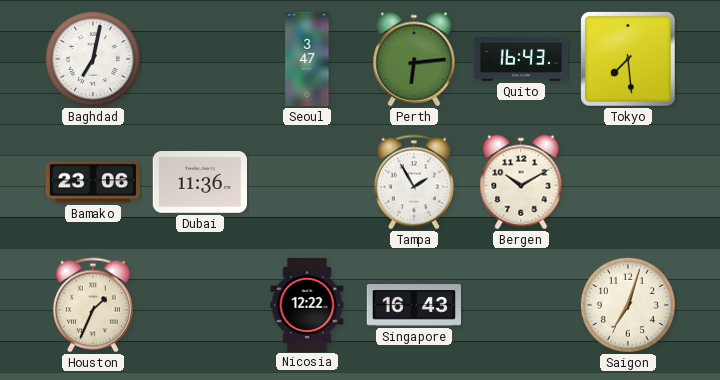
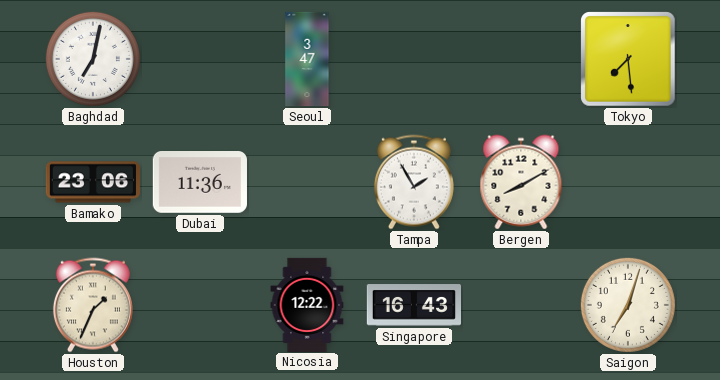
Perth: 6:14 -> none
Quito: 16:43 -> none
Bergen: 10:10 -> 8:10
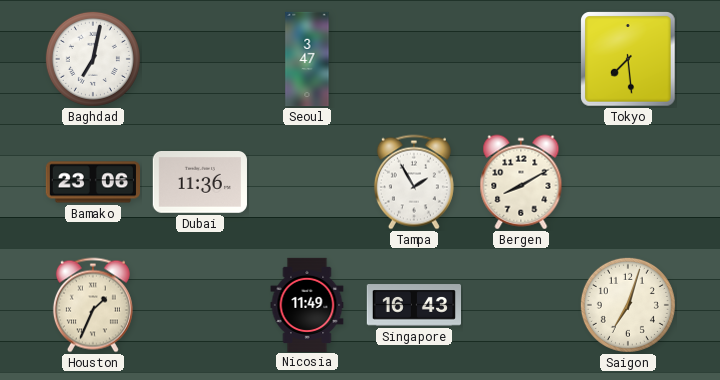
Nicosia: 12:22 -> 11:49
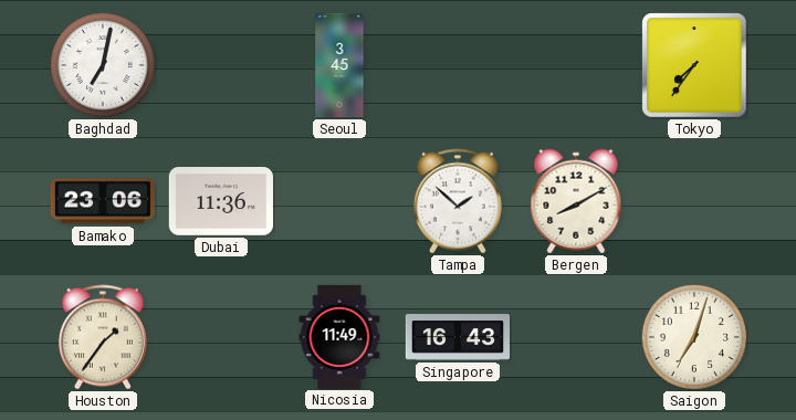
Seoul: 3:47 -> 3:45
Tokyo: 7:29 -> 7:36
Tampa: 1:55 -> 1:52
Houston: 1:34 -> 1:36
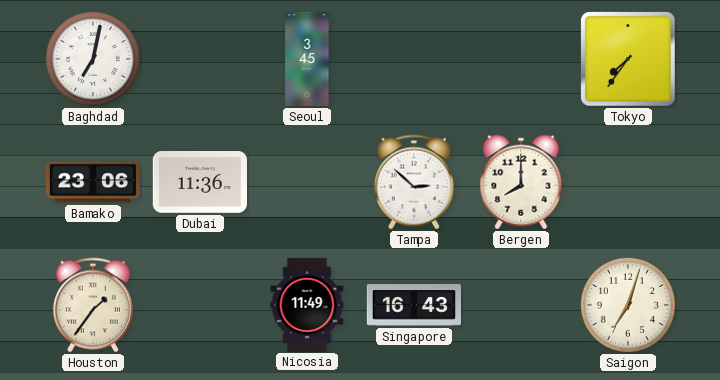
Tampa: 1:52 -> 2:52
Bergen: 8:10 -> 8:00
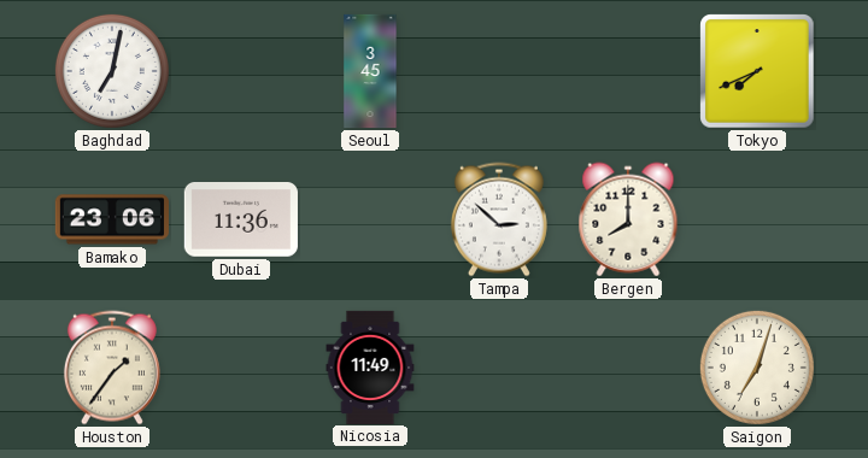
Tokyo: 7:36 -> 7:41
Singapore: 16:43 -> none
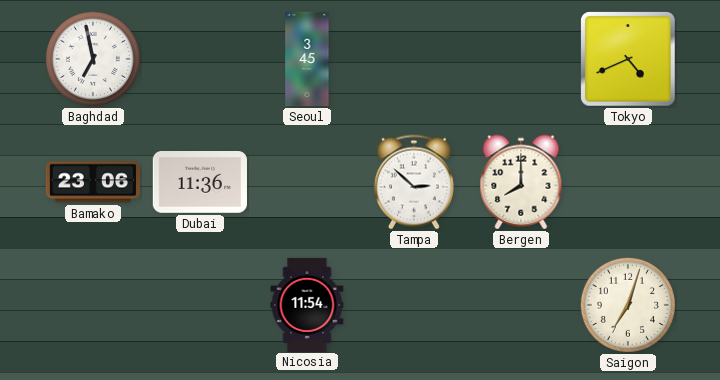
Baghdad: 7:02 -> 6:58
Tokyo: 7:41 -> 4:41
Houston: 1:36 -> none
Nicosia: 11:49 -> 11:54
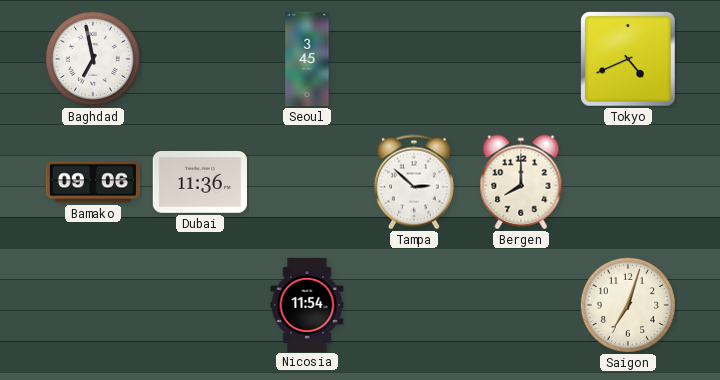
Bamako: 23:06 -> 09:06
